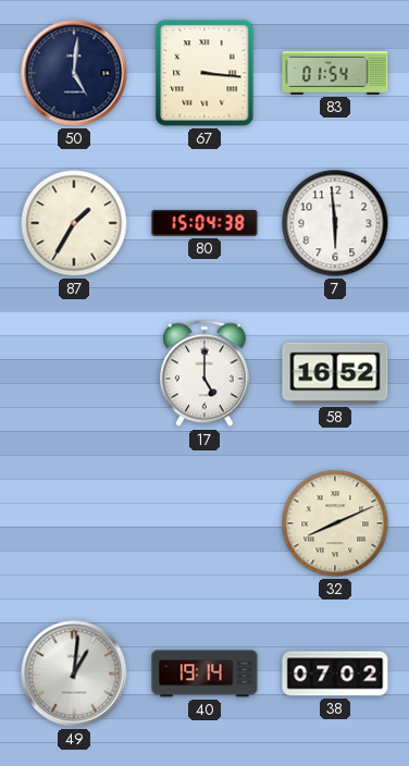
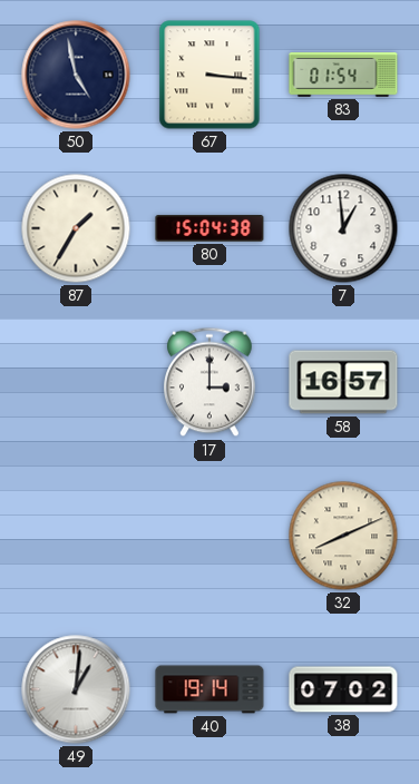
50: 5:01 -> 4:58
7: 5:59 -> 12:59
17: 5:00 -> 3:00
58: 16:52 -> 16:57
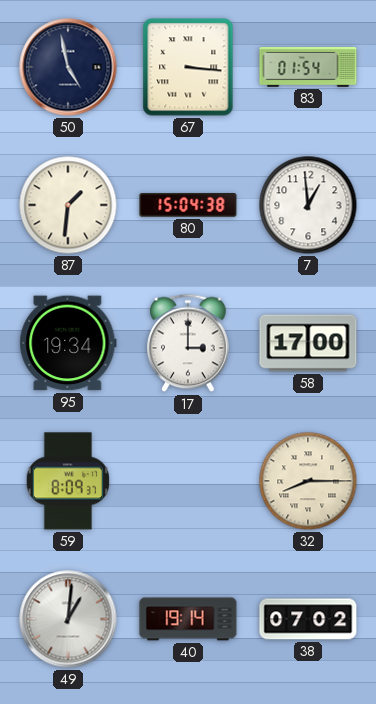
87: 1:35 -> 1:31
95: none -> 19:34
58: 16:57 -> 17:00
59: none -> 8:09
32: 8:11 -> 8:15
